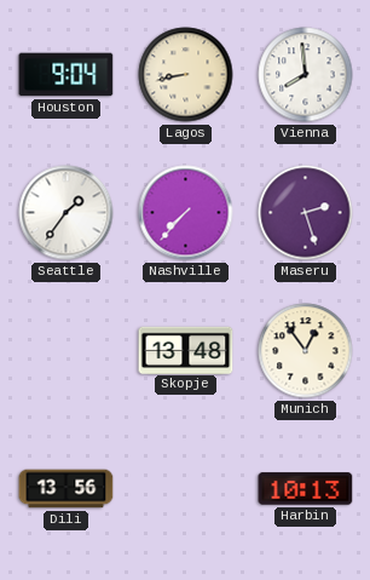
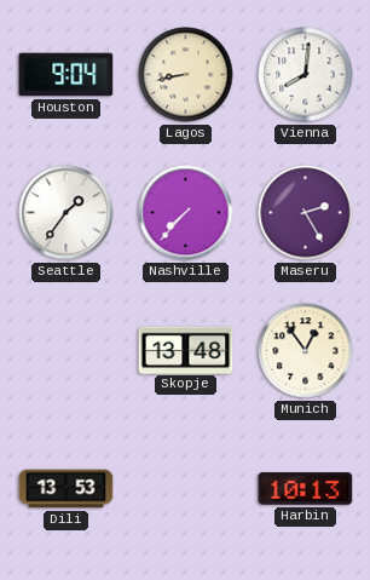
Vienna: 7:59 -> 8:01
Maseru: 2:27 -> 2:25
Dili: 13:56 -> 13:53
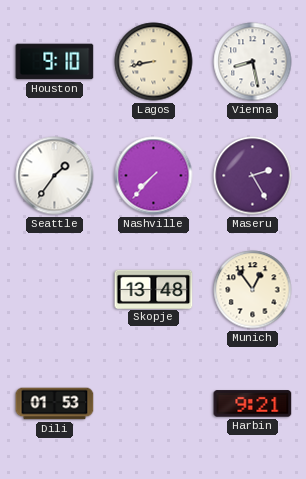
Houston: 9:04 -> 9:10
Vienna: 8:01 -> 8:28
Dili: 13:53 -> 01:53
Harbin: 10:13 -> 9:21
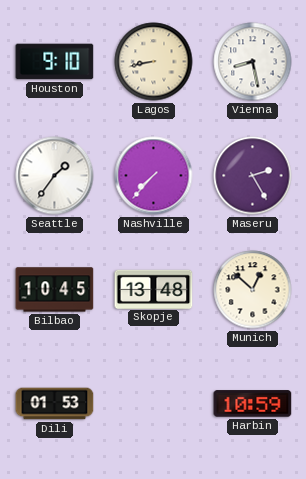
Bilbao: none -> 10:45
Munich: 12:54 -> 12:52
Harbin: 9:21 -> 10:59
